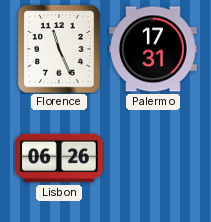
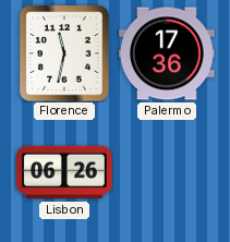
Florence: 11:26 -> 11:32
Palermo: 17:31 -> 17:36
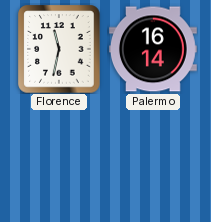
Palermo: 17:36 -> 16:14
Lisbon: 06:26 -> none
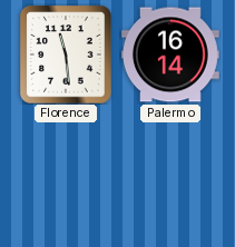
Florence: 11:32 -> 11:29
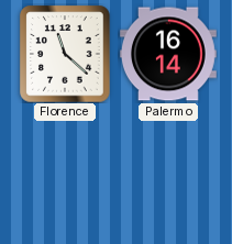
Florence: 11:29 -> 11:22
